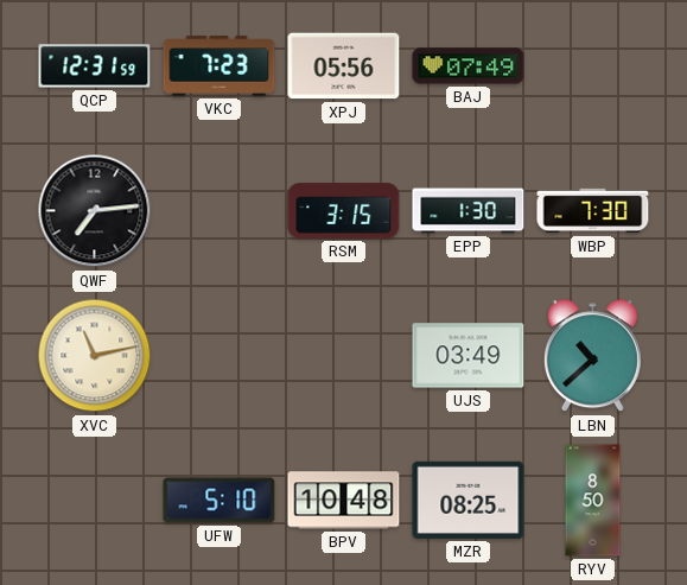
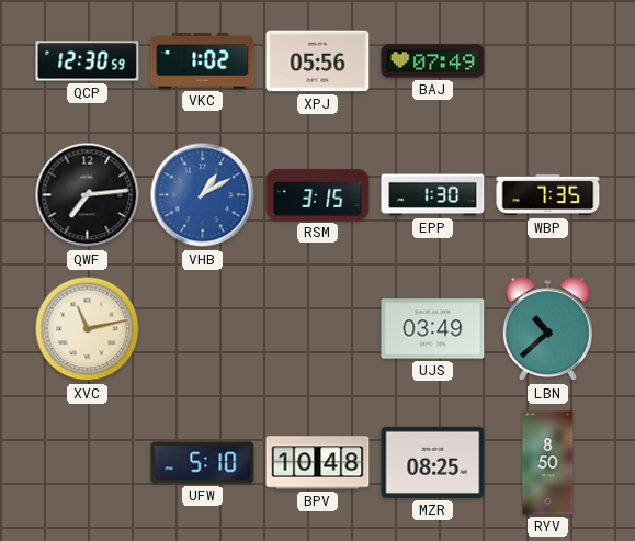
QCP: 12:31 -> 12:30
VKC: 7:23 -> 1:02
VHB: none -> 1:10
WBP: 7:30 -> 7:35
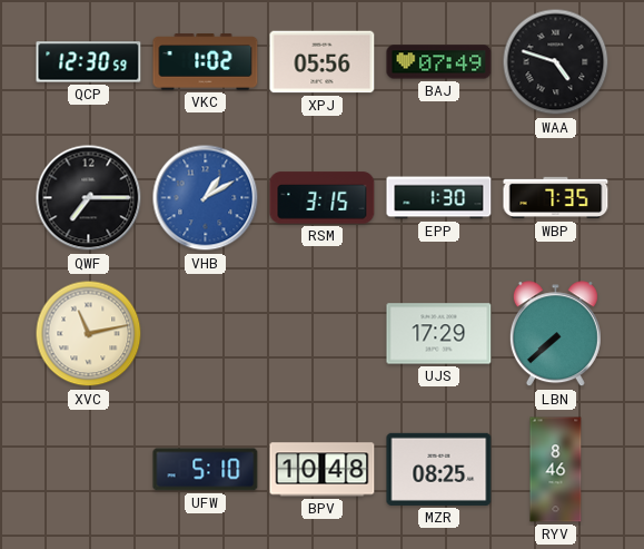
WAA: none -> 4:48
QWF: 7:14 -> 7:15
UJS: 03:49 -> 17:29
LBN: 10:38 -> 7:38
RYV: 8:50 -> 8:46
